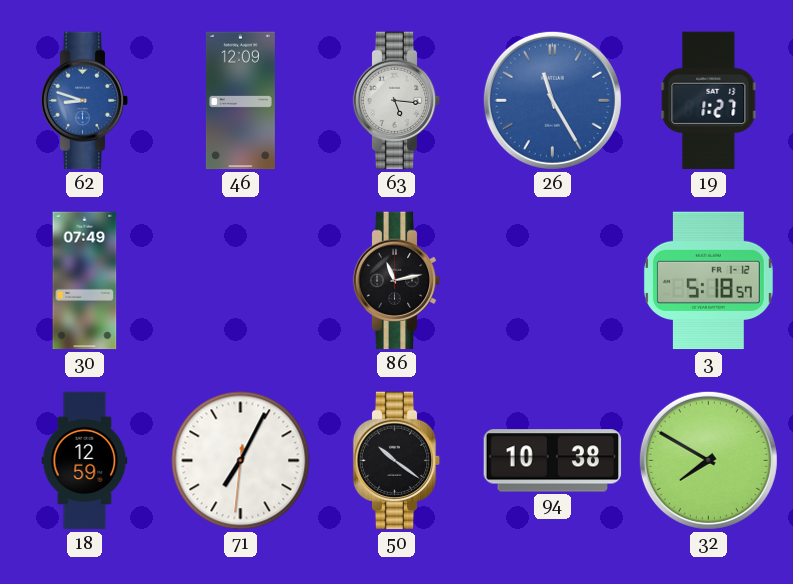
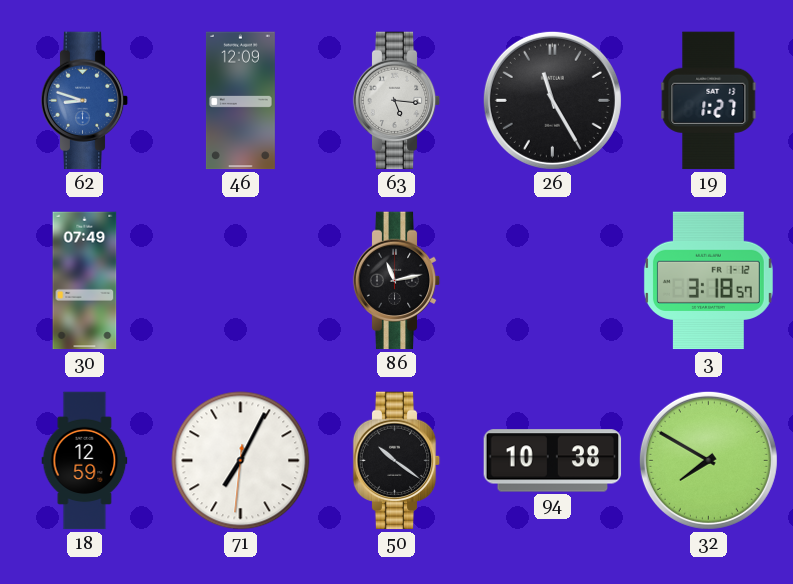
26 dial: blue -> black
3: 5:18 -> 3:18
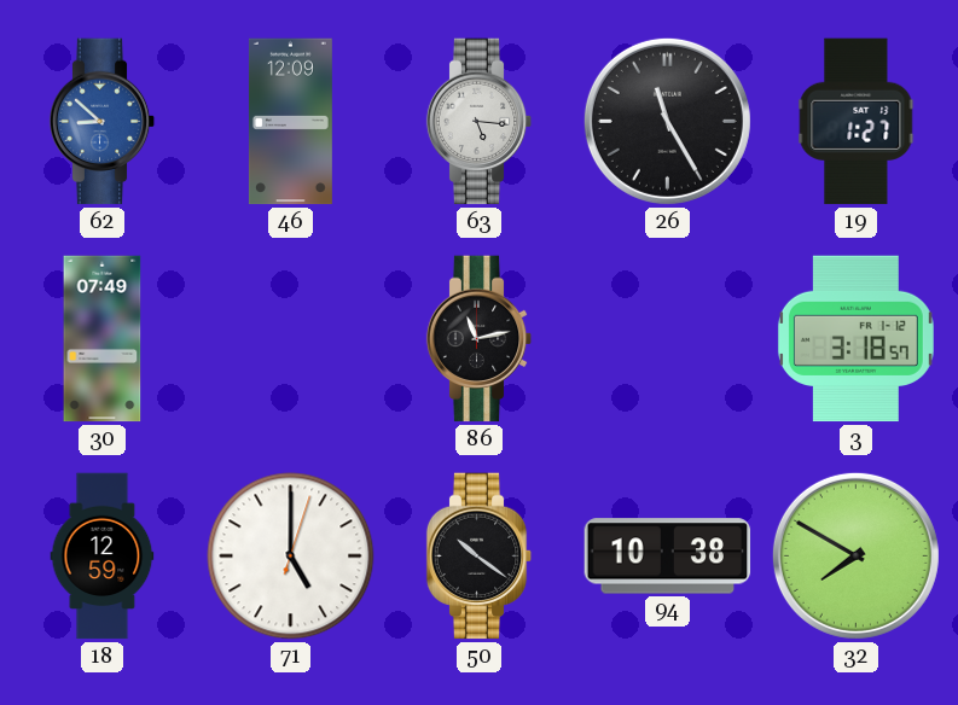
62: 8:48 -> 8:52
71: 7:04 -> 5:00
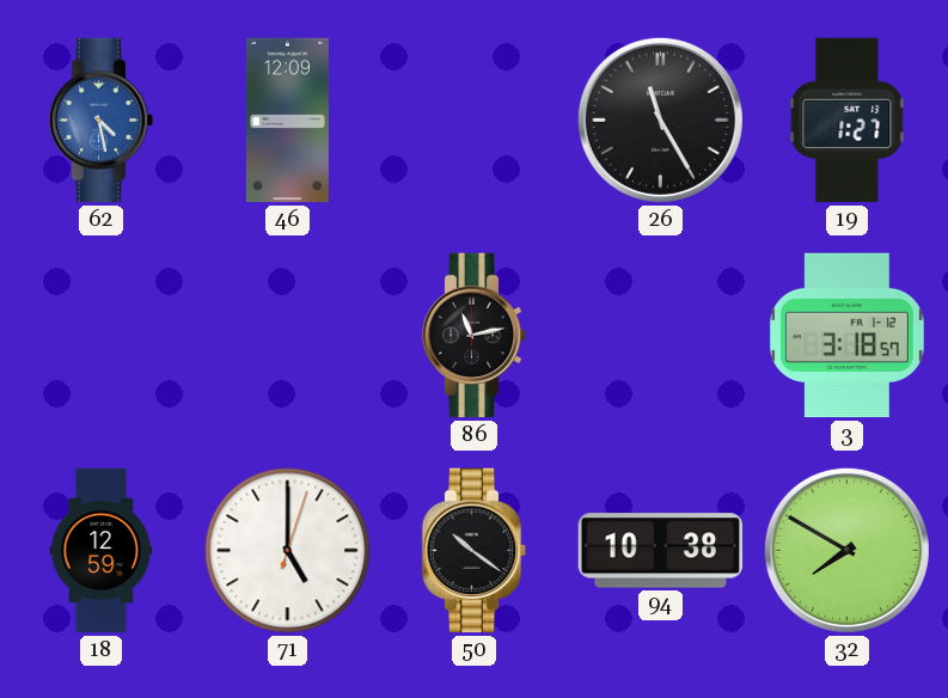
62: 8:52 -> 4:28
63: 5:16 -> none
30: 07:49 -> none
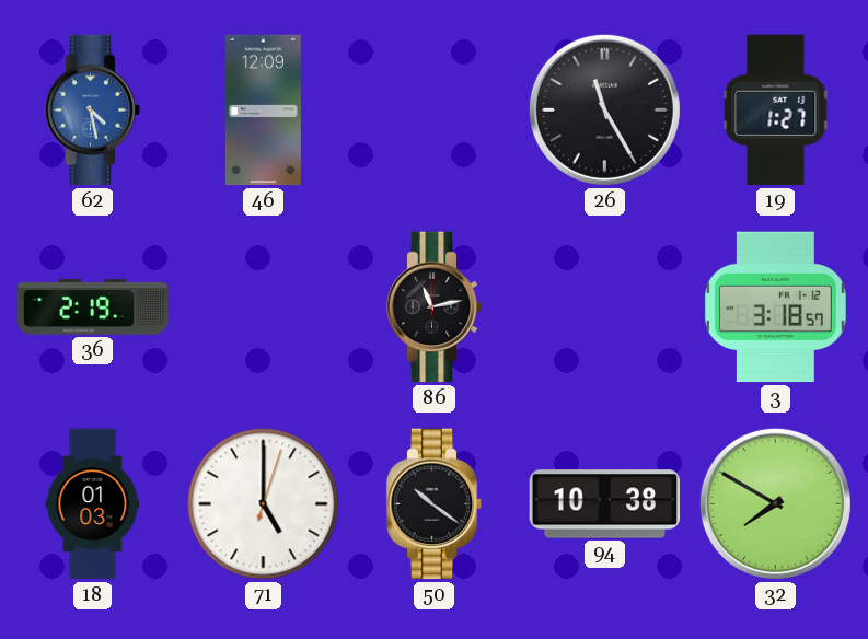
36: none -> 2:19
18: 12:59 -> 01:03
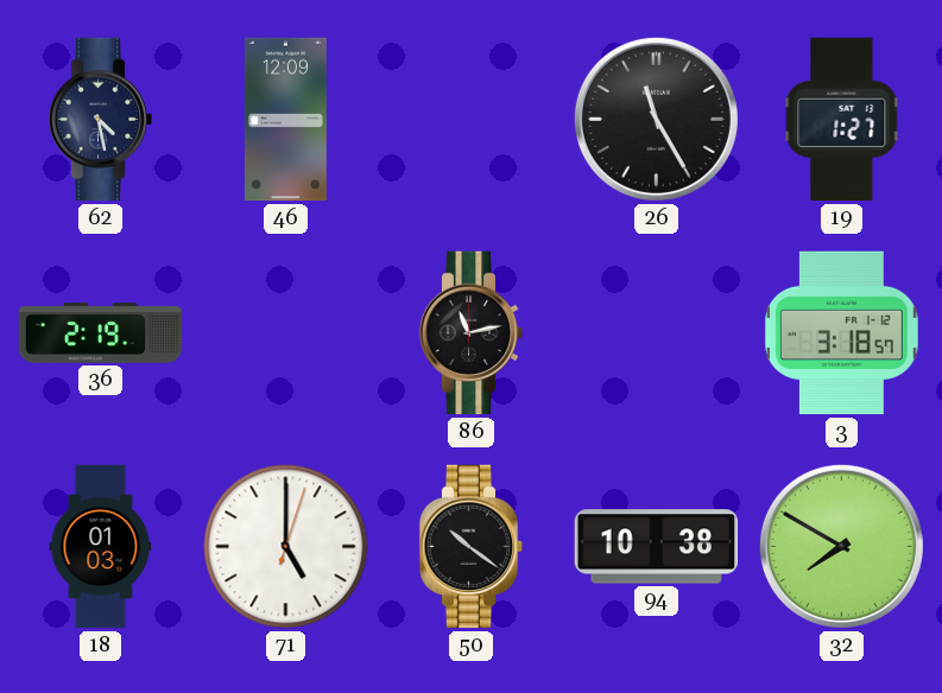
62 dial: blue -> navy
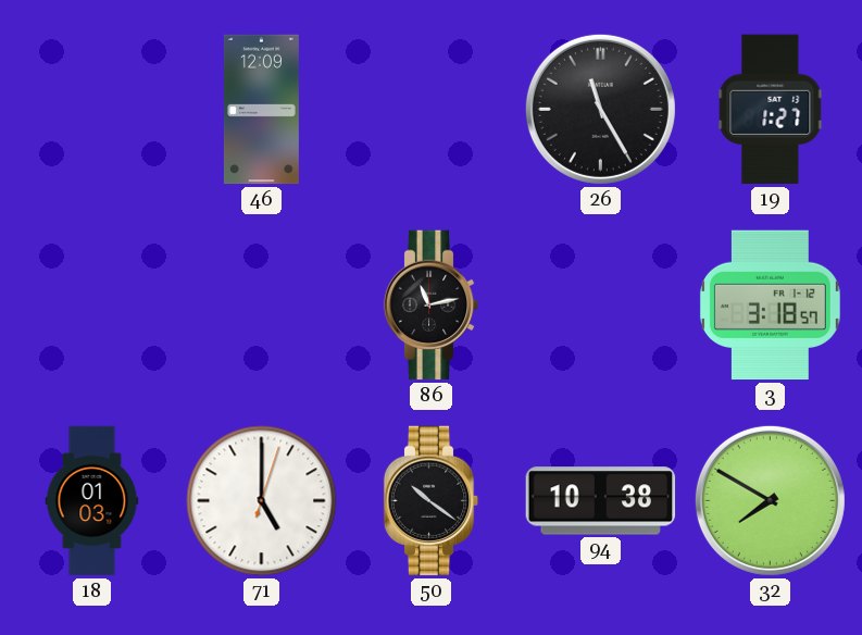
62: 4:28 -> none
36: 2:19 -> none
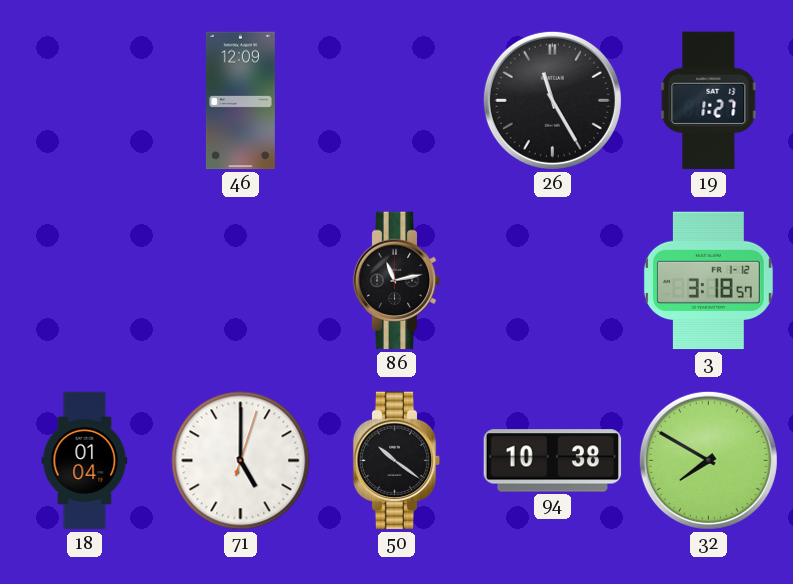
18: 01:03 -> 01:04
